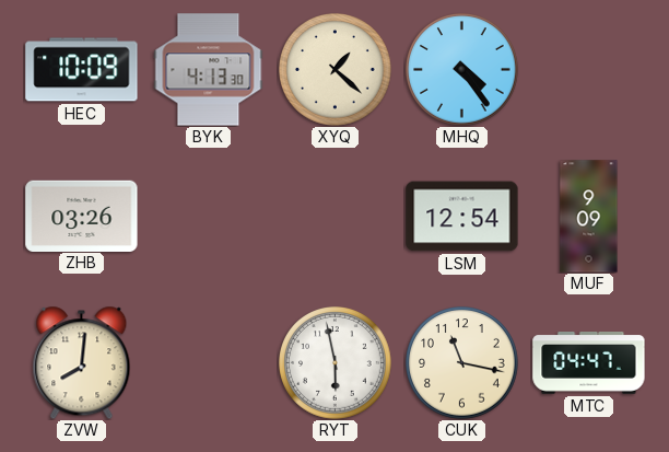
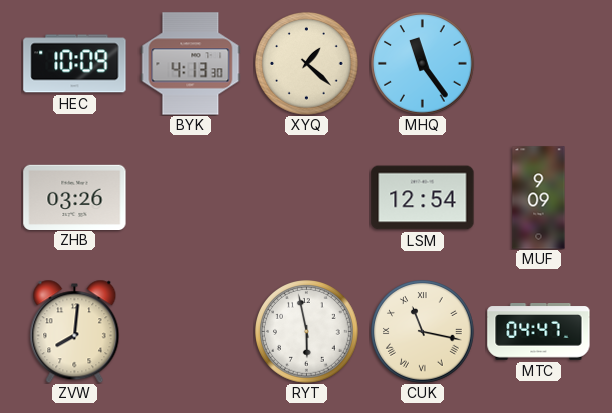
MHQ: 4:24 -> 11:24
CUK numerals: Arabic -> Roman
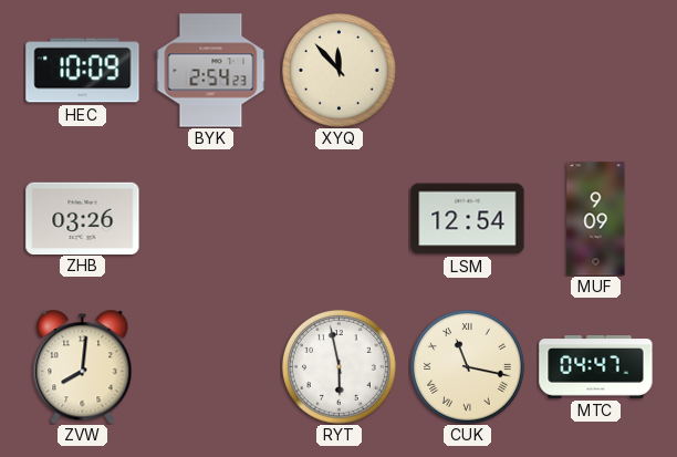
BYK: 4:13 -> 2:54
XYQ: 1:22 -> 11:53
MHQ: 11:24 -> none
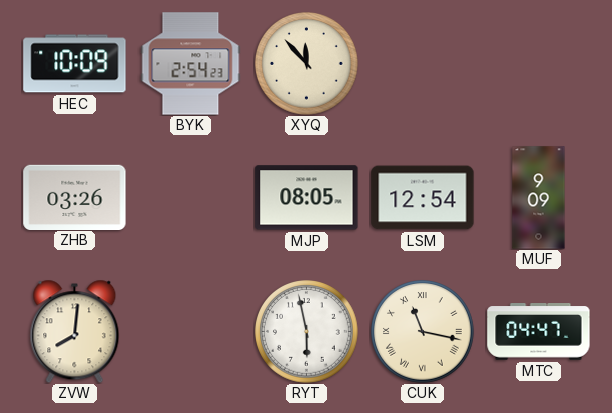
MJP: none -> 08:05
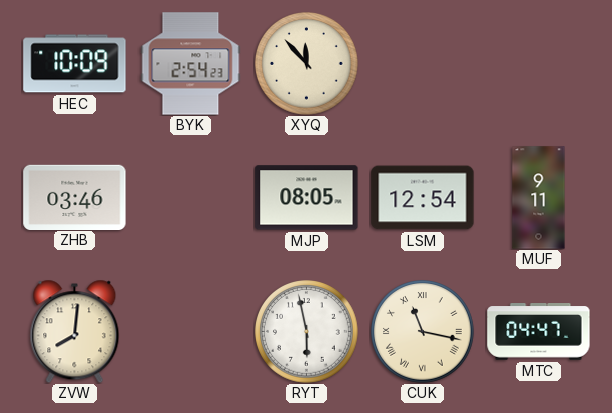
ZHB: 03:26 -> 03:46
MUF: 9:09 -> 9:11
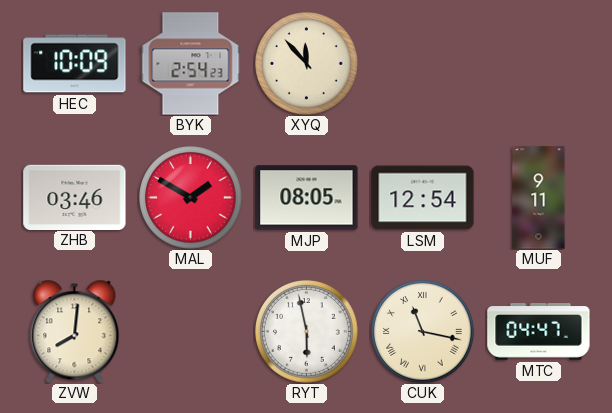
MAL: none -> 1:50
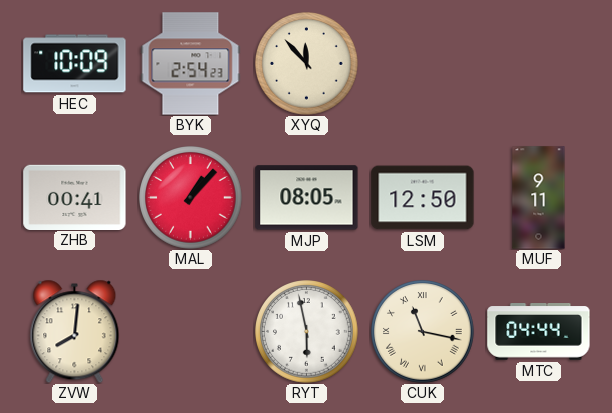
ZHB: 03:46 -> 00:41
MAL: 1:50 -> 1:07
LSM: 12:54 -> 12:50
MTC: 04:47 -> 04:44
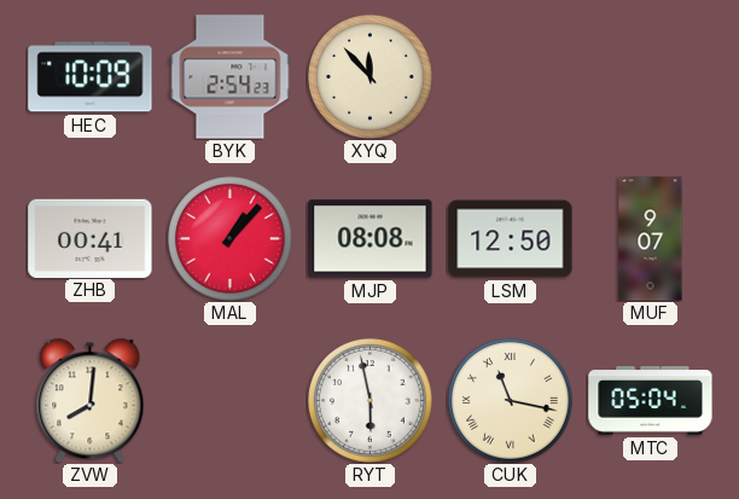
MJP: 08:05 -> 08:08
MUF: 9:11 -> 9:07
MTC: 04:44 -> 05:04
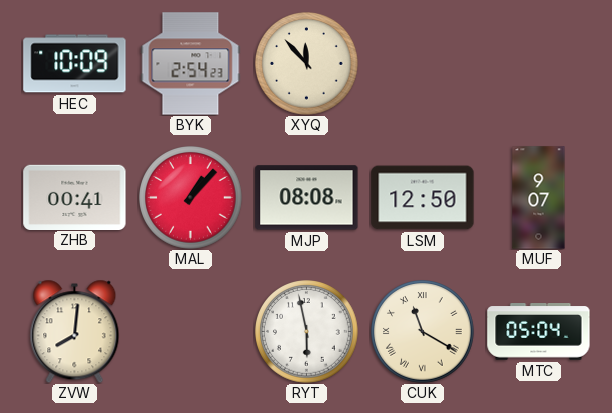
CUK: 11:17 -> 11:20
